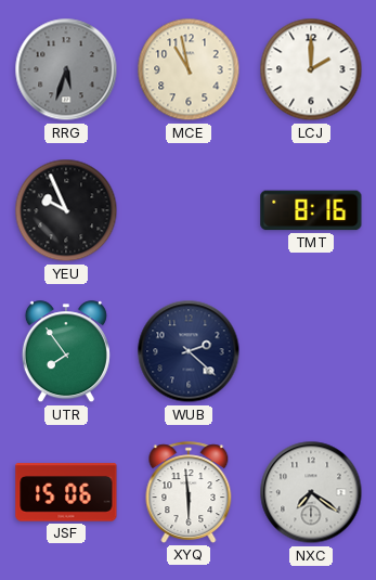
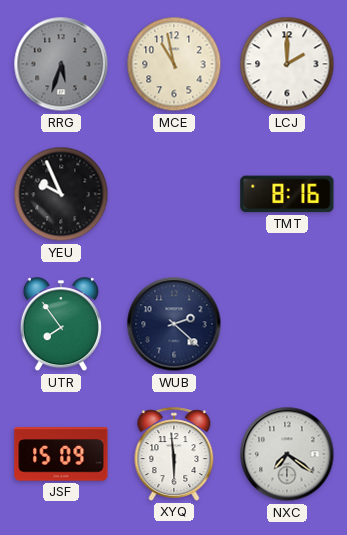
JSF: 15:06 -> 15:09
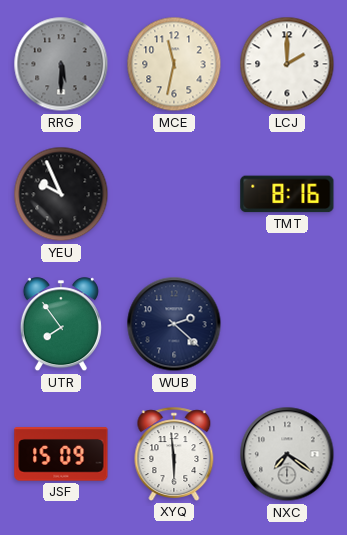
RRG: 5:33 -> 5:30
MCE: 10:58 -> 11:32
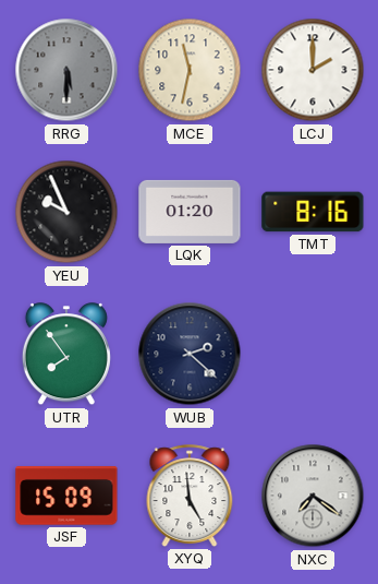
LQK: none -> 01:20
XYQ: 5:59 -> 4:59
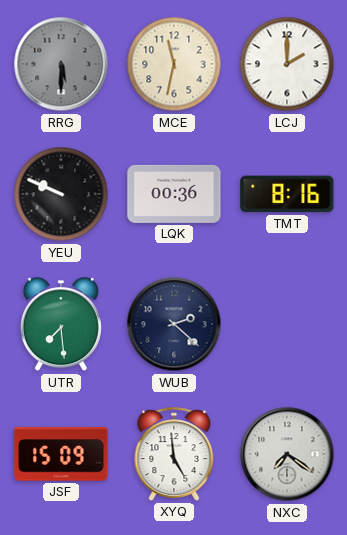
YEU: 9:56 -> 9:49
LQK: 01:20 -> 00:36
UTR: 7:54 -> 7:29
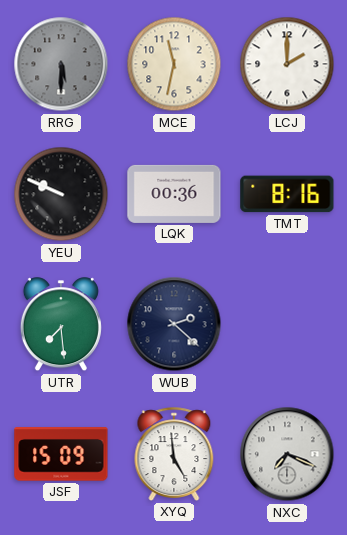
NXC: 7:21 -> 7:19
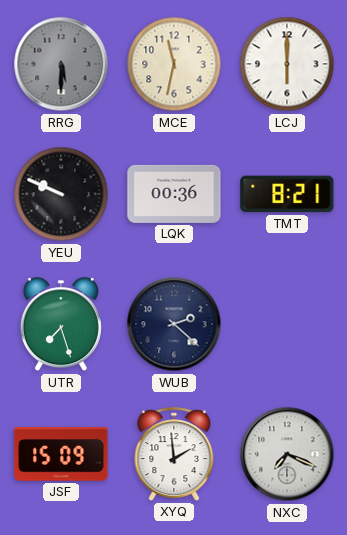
LCJ: 2:00 -> 6:00
TMT: 8:16 -> 8:21
UTR: 7:29 -> 7:27
XYQ: 4:59 -> 1:59
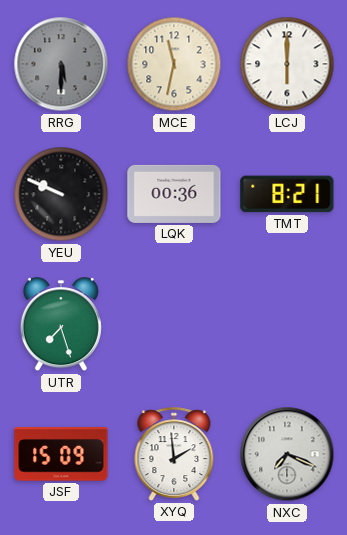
WUB: 2:22 -> none
